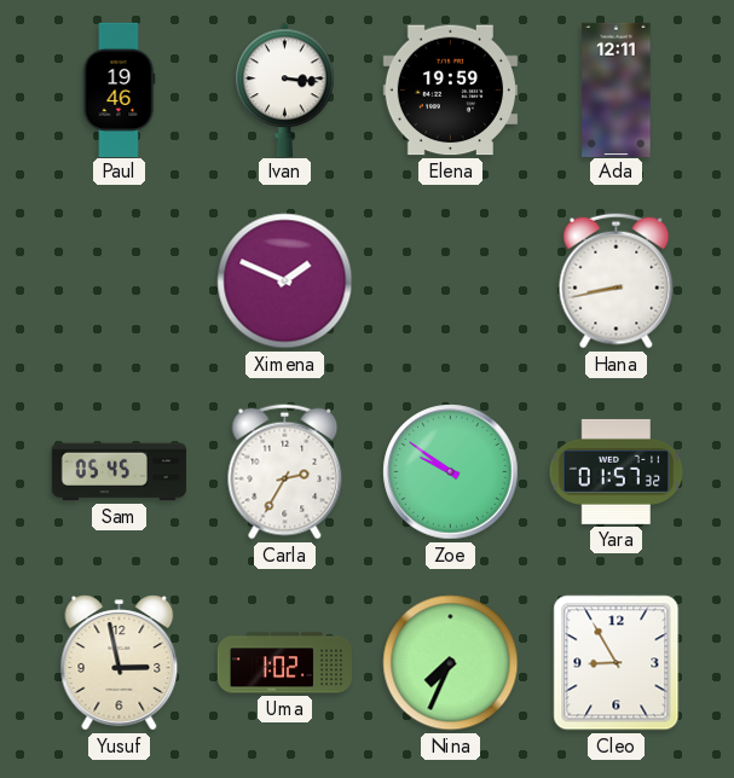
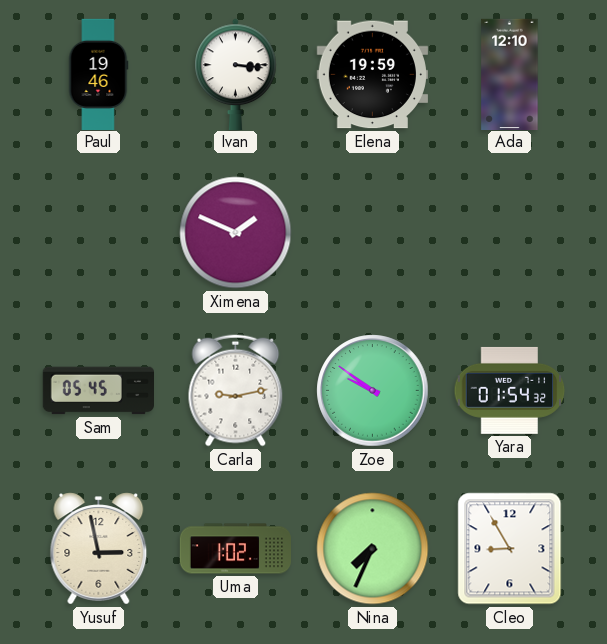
Ada: 12:11 -> 12:10
Hana: 8:43 -> none
Carla: 2:35 -> 9:13
Yara: 01:57 -> 01:54
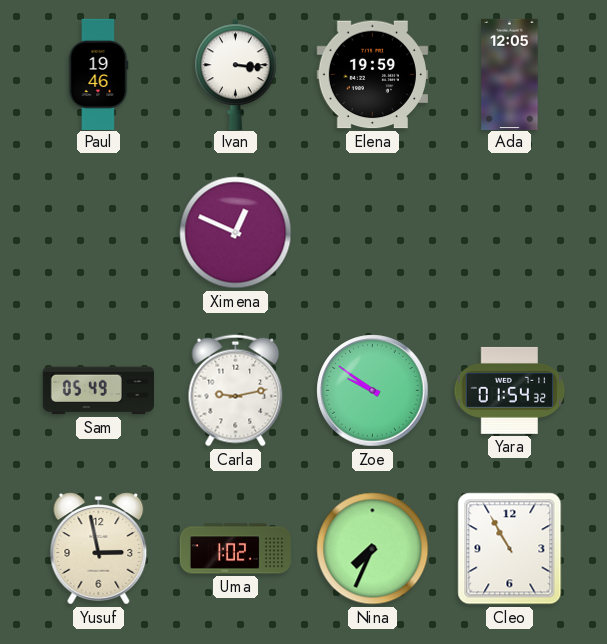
Ada: 12:10 -> 12:05
Ximena: 1:49 -> 12:49
Sam: 05:45 -> 05:49
Cleo: 8:55 -> 10:55
